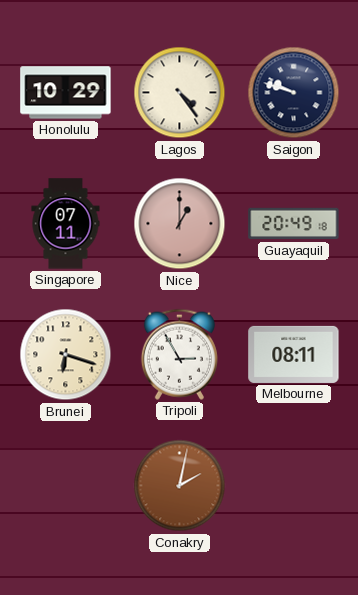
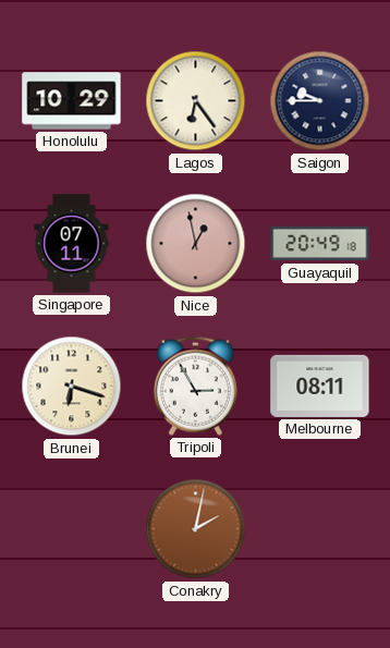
Lagos: 4:24 -> 6:24
Saigon: 9:48 -> 9:45
Nice: 1:00 -> 12:58
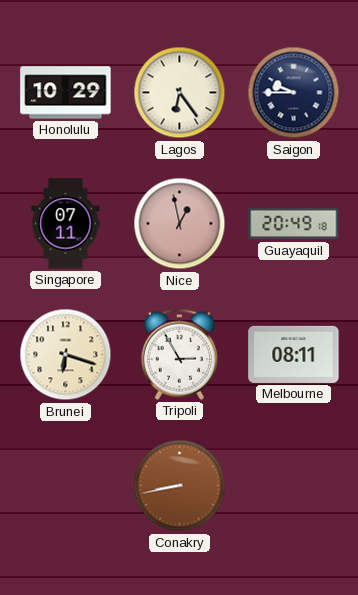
Conakry: 2:02 -> 8:43
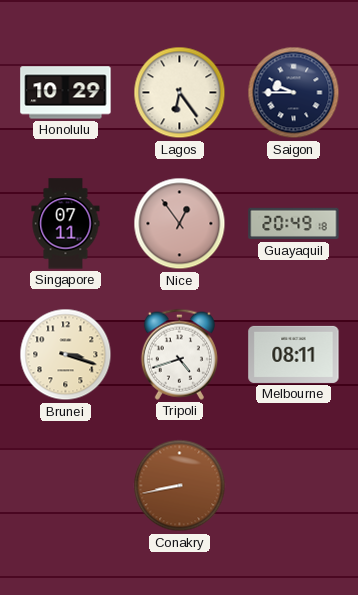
Nice: 12:58 -> 12:54
Brunei: 6:18 -> 3:18
Tripoli: 2:55 -> 4:42
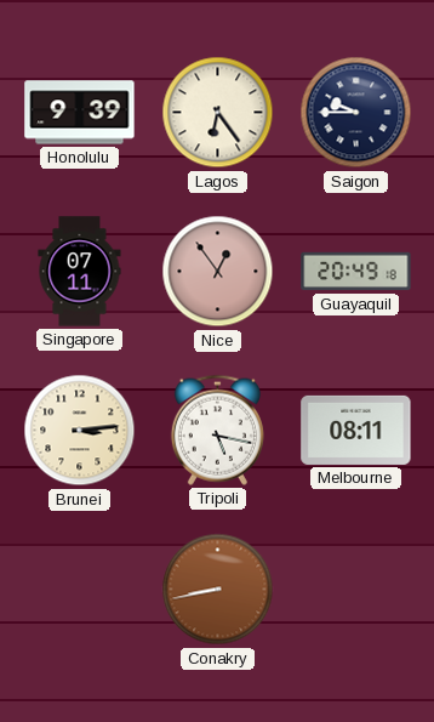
Honolulu: 10:29 -> 9:39
Brunei: 3:18 -> 3:14
Tripoli: 4:42 -> 5:17
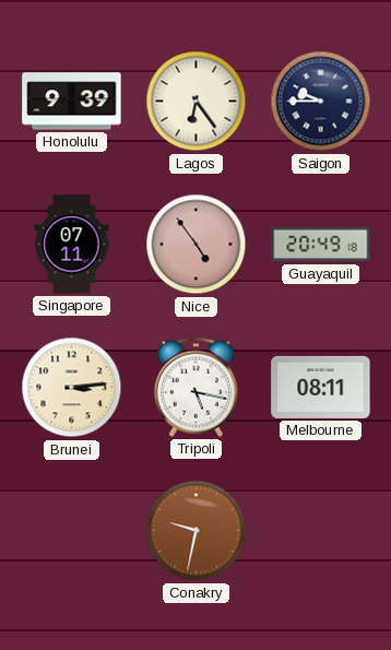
Nice: 12:54 -> 4:54
Conakry: 8:43 -> 9:32
